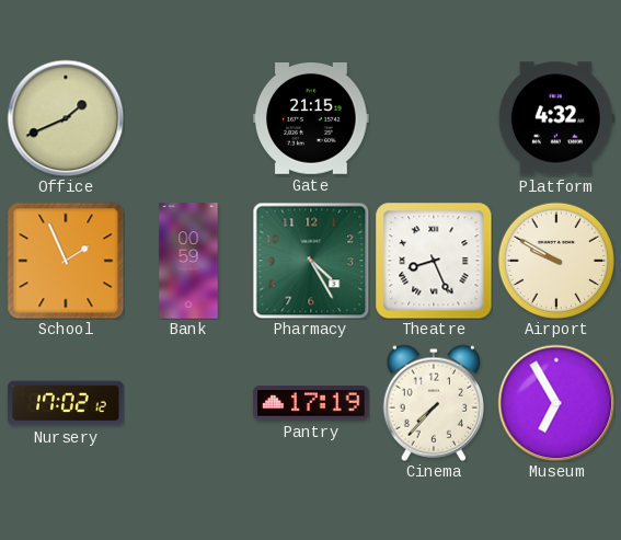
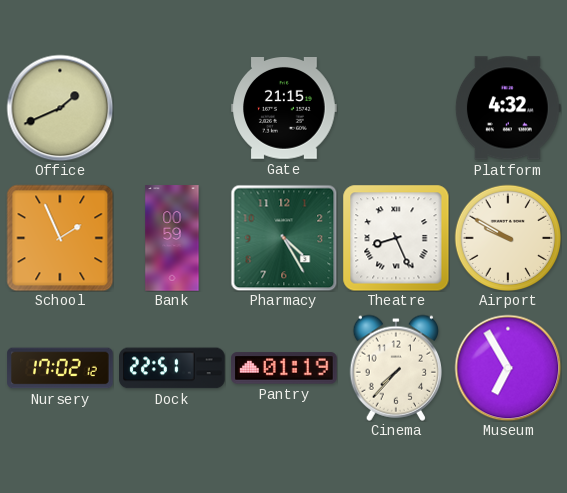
Dock: none -> 22:51
Pantry: 17:19 -> 01:19
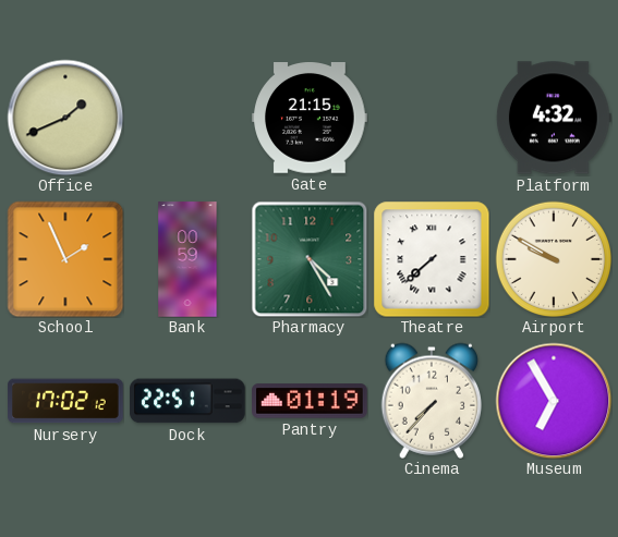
Theatre: 8:26 -> 7:38
